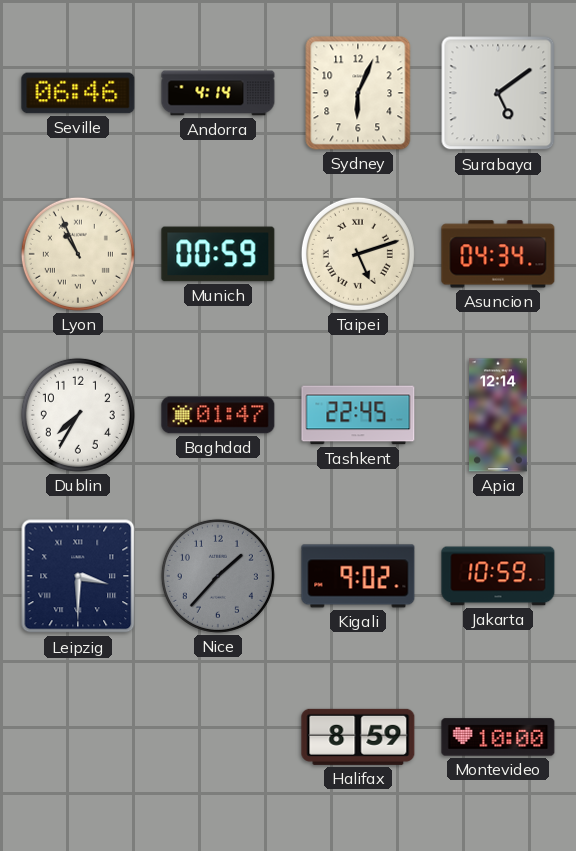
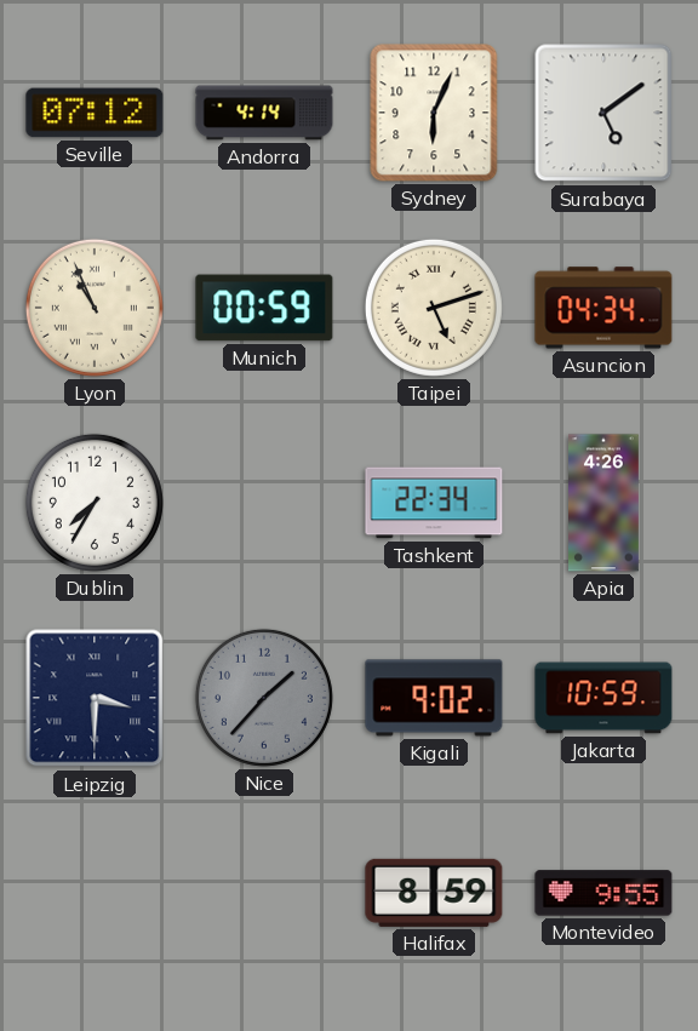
Seville: 06:46 -> 07:12
Baghdad: 01:47 -> none
Tashkent: 22:45 -> 22:34
Apia: 12:14 -> 4:26
Montevideo: 10:00 -> 9:55
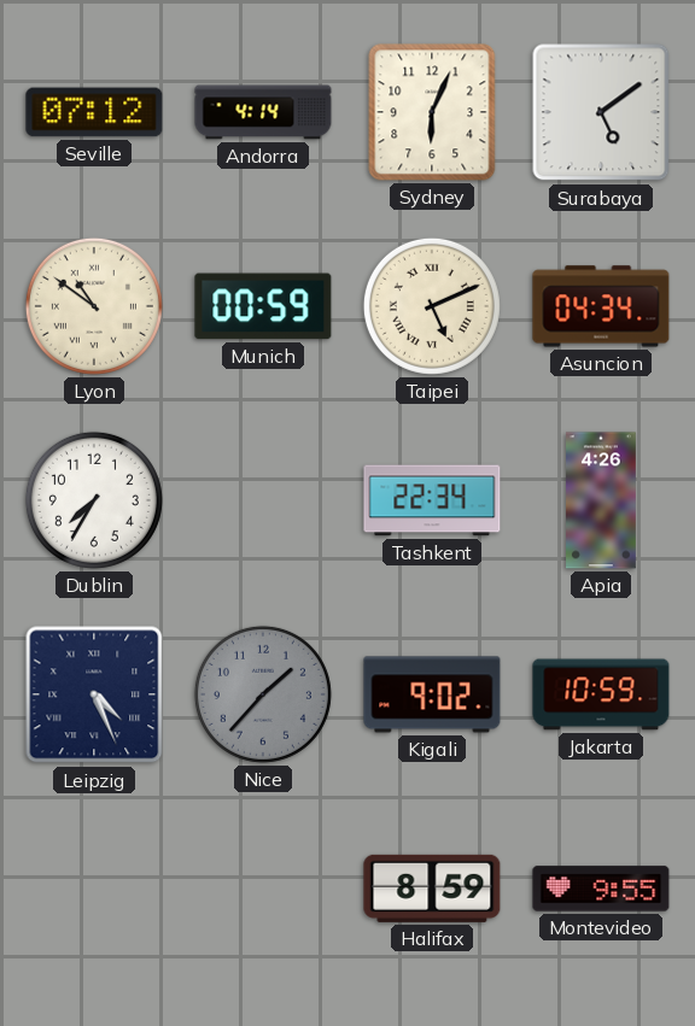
Lyon: 10:56 -> 10:51
Taipei: 5:12 -> 5:11
Leipzig: 3:30 -> 4:26
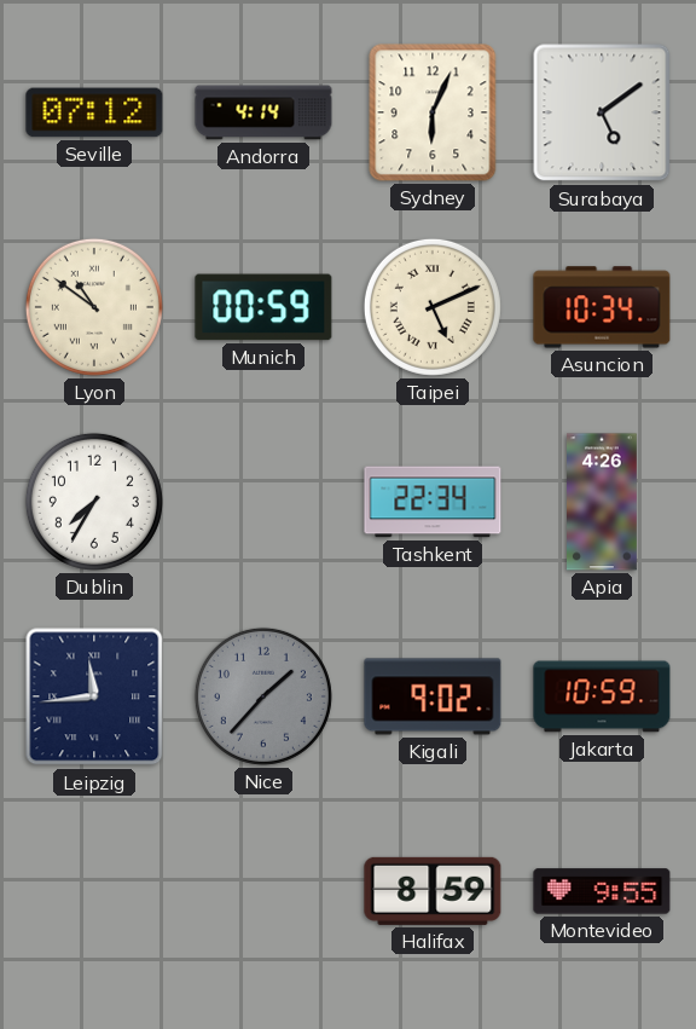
Asuncion: 04:34 -> 10:34
Leipzig: 4:26 -> 11:44
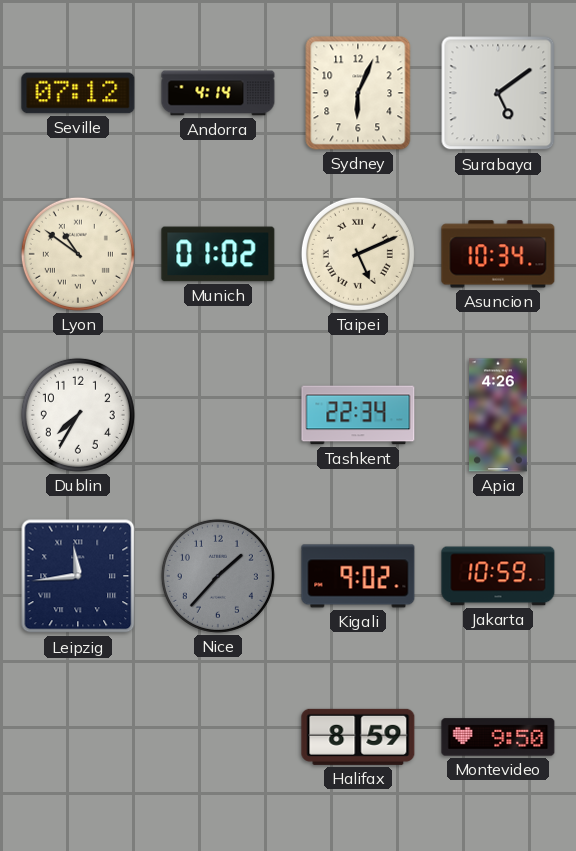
Munich: 00:59 -> 01:02
Montevideo: 9:55 -> 9:50
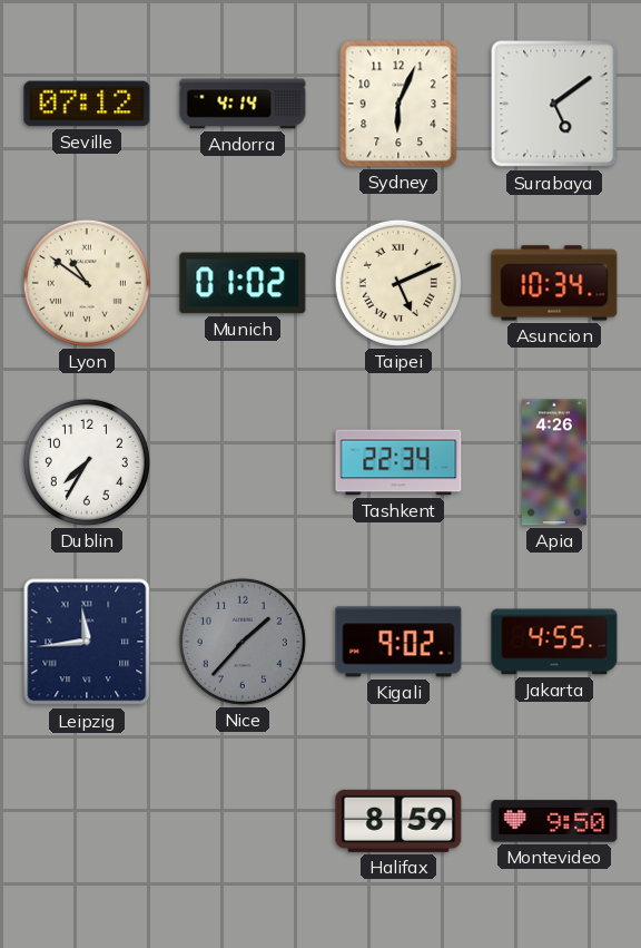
Jakarta: 10:59 -> 4:55
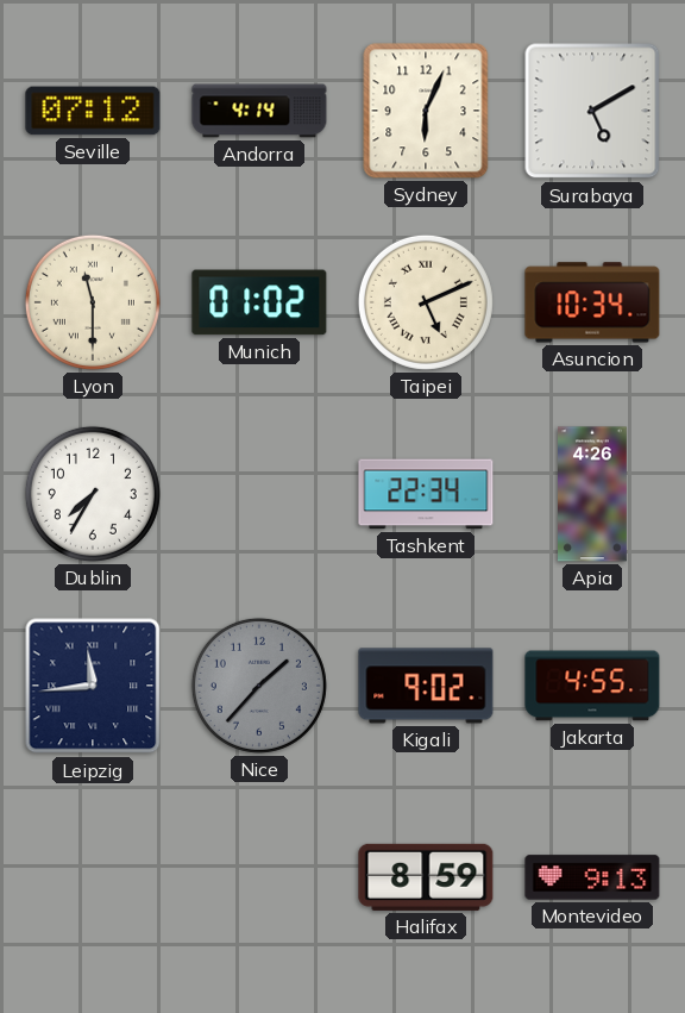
Surabaya: 5:09 -> 5:10
Lyon: 10:51 -> 11:30
Montevideo: 9:50 -> 9:13
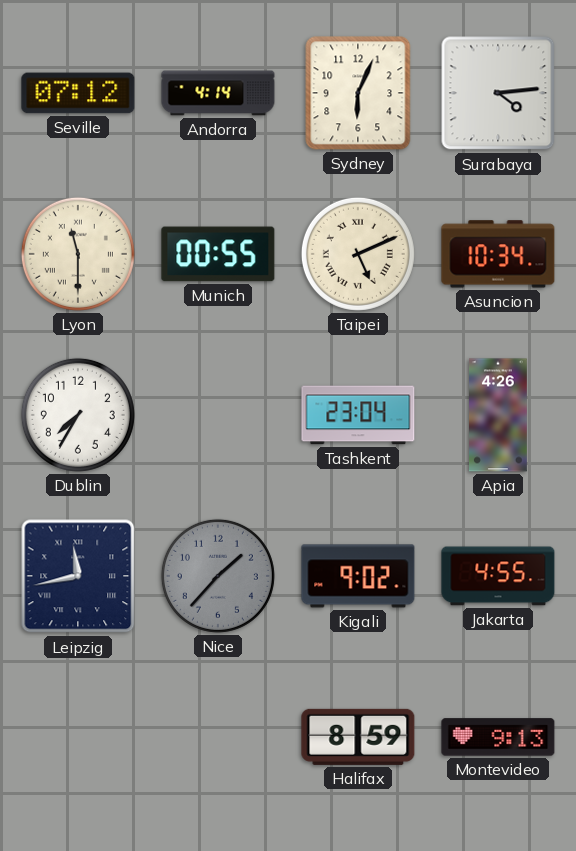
Surabaya: 5:10 -> 4:14
Munich: 01:02 -> 00:55
Tashkent: 22:34 -> 23:04
Leipzig: 11:44 -> 11:43
